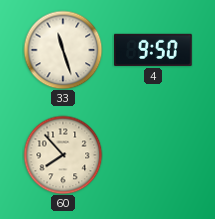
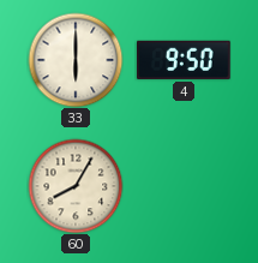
33: 11:27 -> 6:00
60: 7:53 -> 8:05
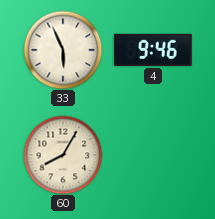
33: 6:00 -> 5:56
4: 9:50 -> 9:46
